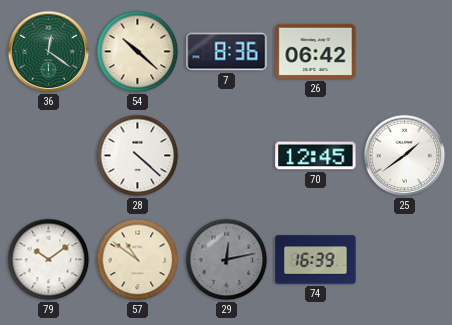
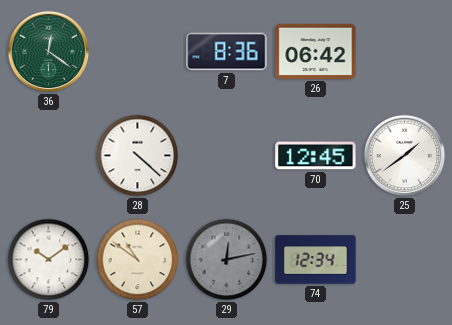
54: 10:22 -> none
74: 16:39 -> 12:34
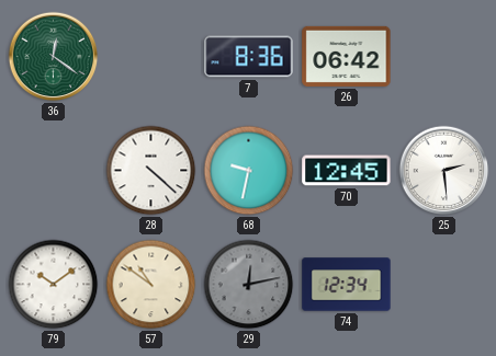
68: none -> 9:32
25: 1:39 -> 2:29
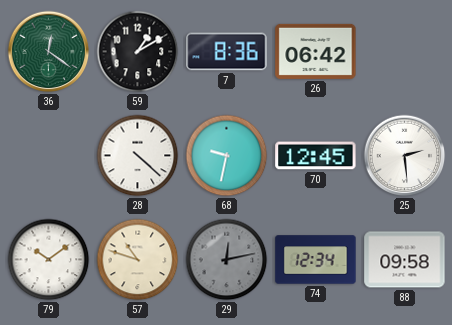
59: none -> 1:10
57: 10:51 -> 10:48
88: none -> 09:58
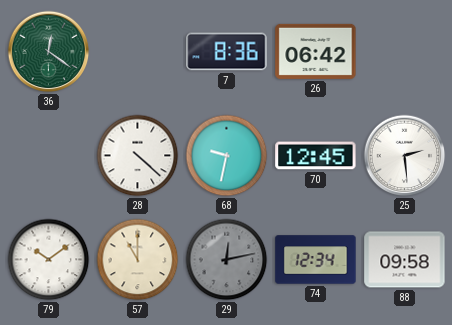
59: 1:10 -> none
57: 10:48 -> 11:00
